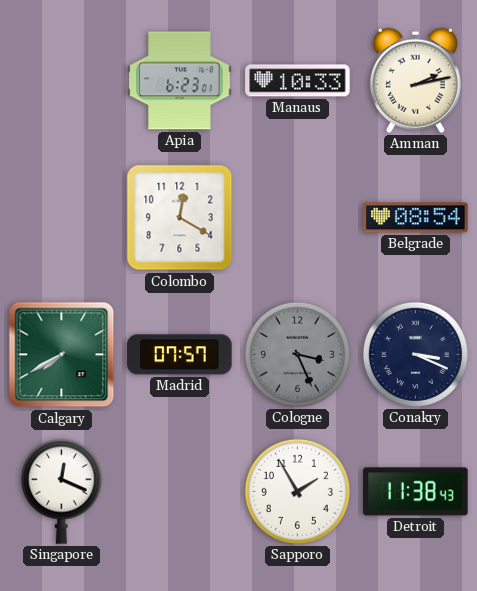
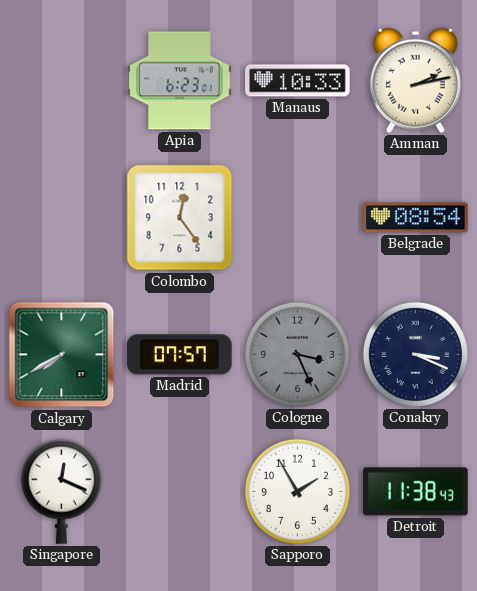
Colombo: 12:20 -> 12:24
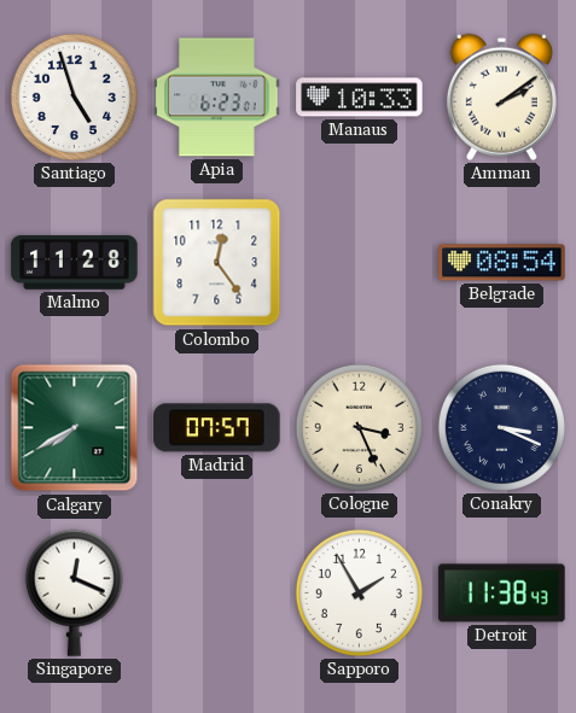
Santiago: none -> 4:57
Amman: 2:13 -> 2:09
Malmo: none -> 11:28
Cologne dial: grey -> cream
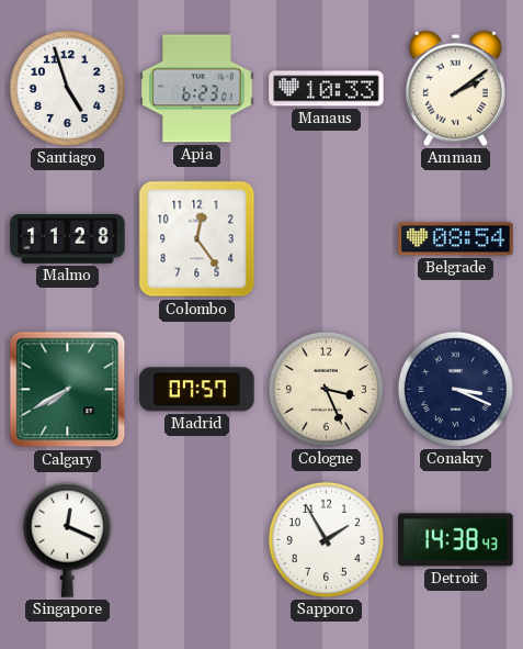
Detroit: 11:38 -> 14:38
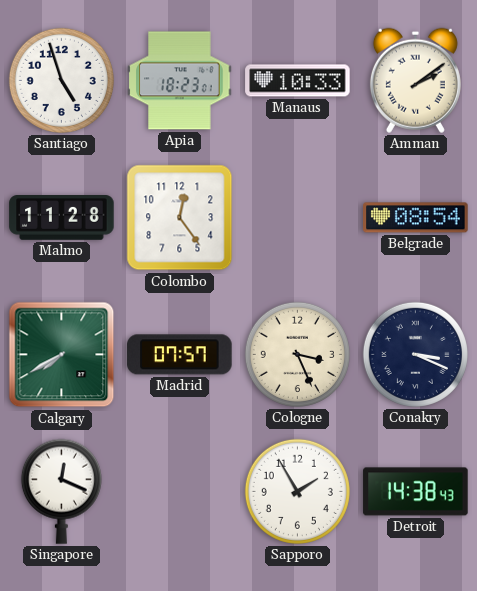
Apia: 6:23 -> 18:23
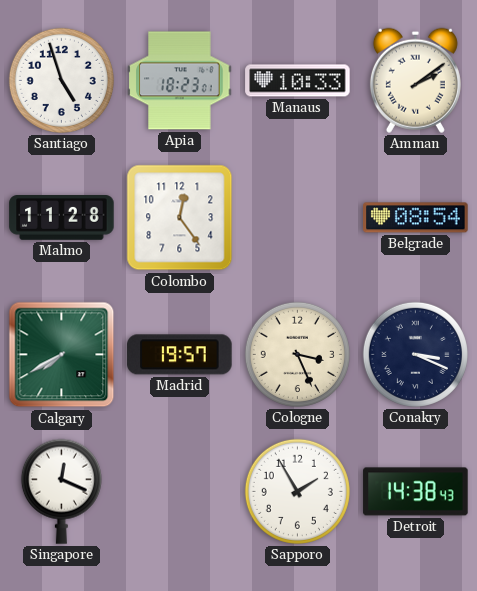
Madrid: 07:57 -> 19:57
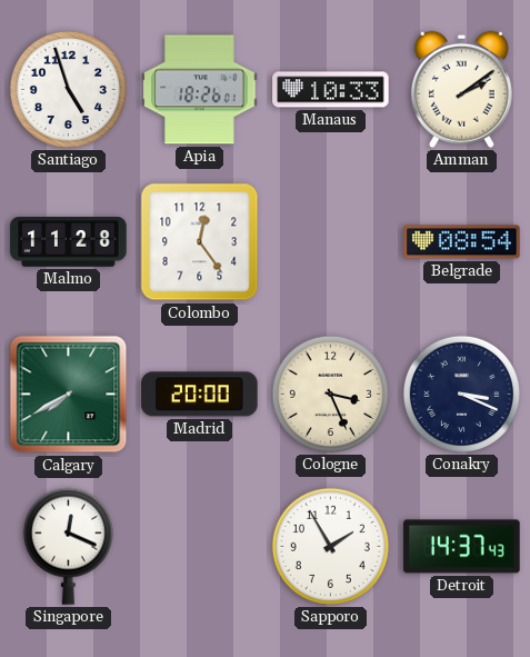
Apia: 18:23 -> 18:26
Madrid: 19:57 -> 20:00
Detroit: 14:38 -> 14:37
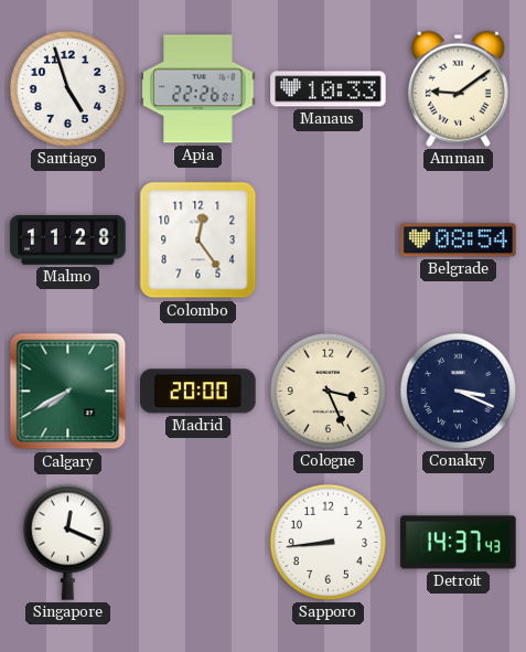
Apia: 18:26 -> 22:26
Amman: 2:09 -> 9:09
Sapporo: 1:55 -> 8:44
